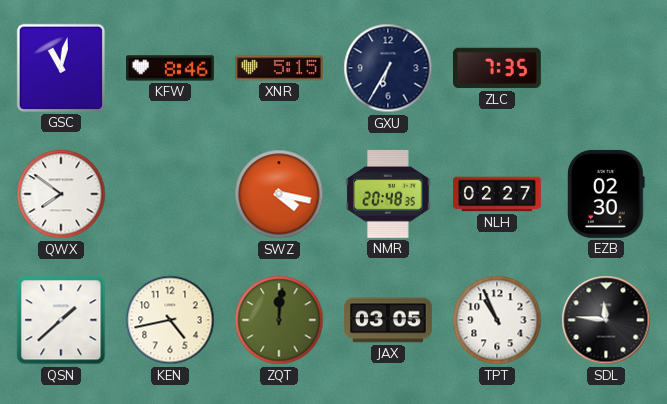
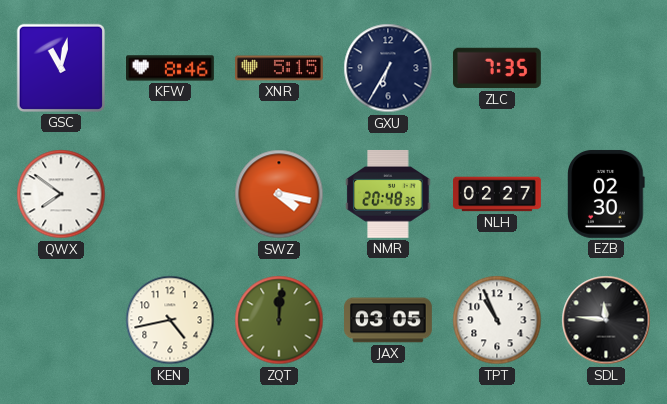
QSN: 1:38 -> none
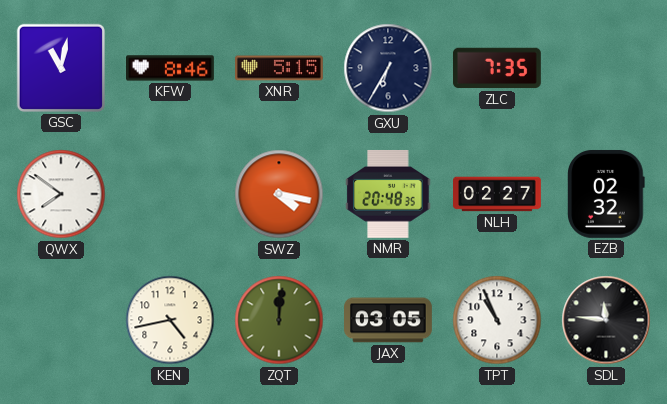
EZB: 02:30 -> 02:32
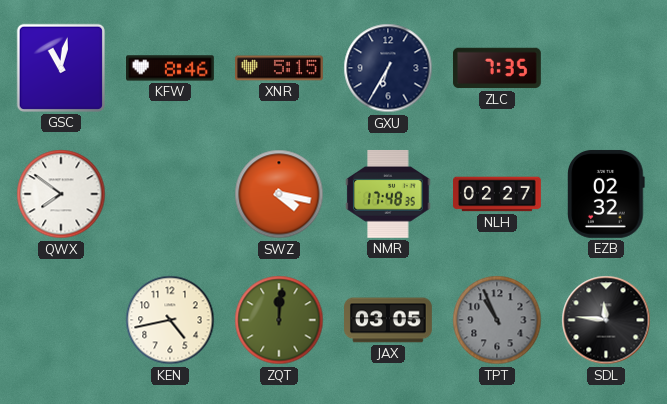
NMR: 20:48 -> 17:48
TPT dial: white -> grey
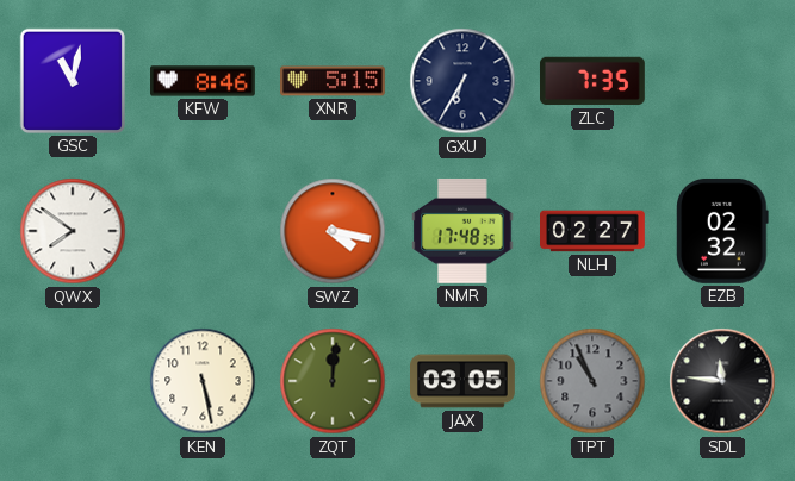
KEN: 4:43 -> 5:28
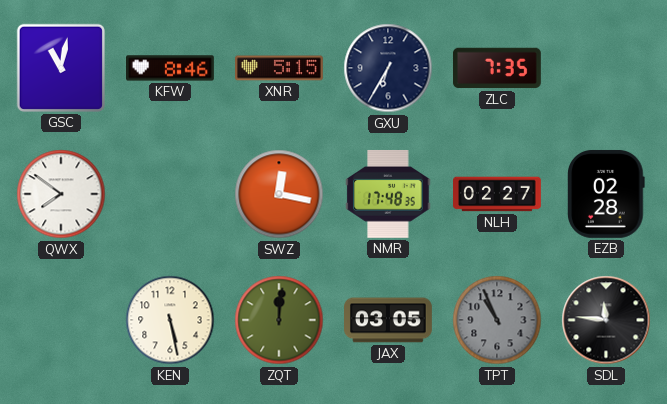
SWZ: 4:17 -> 12:17
EZB: 02:32 -> 02:28
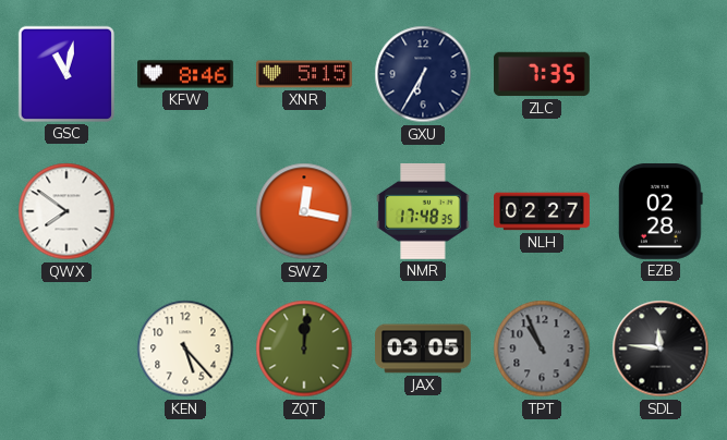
KEN: 5:28 -> 5:23
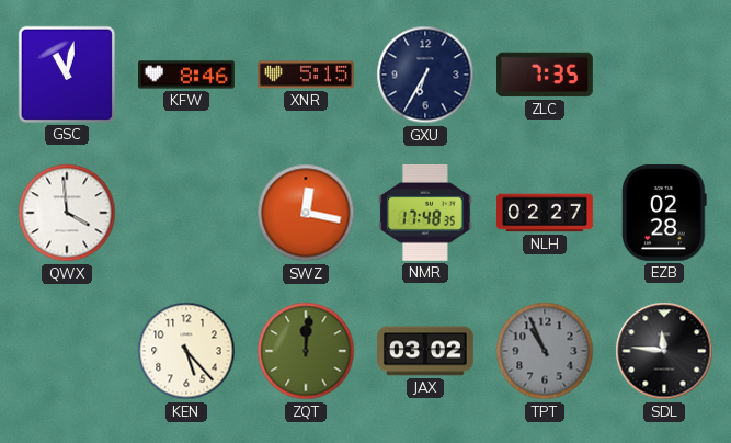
QWX: 7:51 -> 3:59
JAX: 03:05 -> 03:02
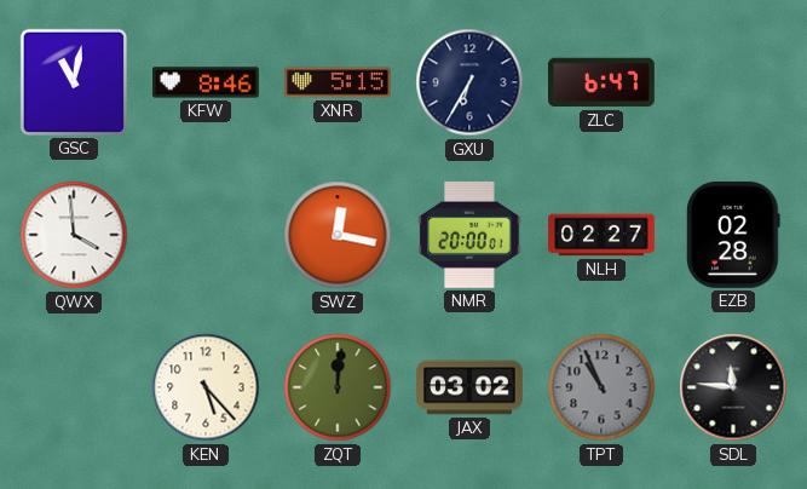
ZLC: 7:35 -> 6:47
NMR: 17:48 -> 20:00
